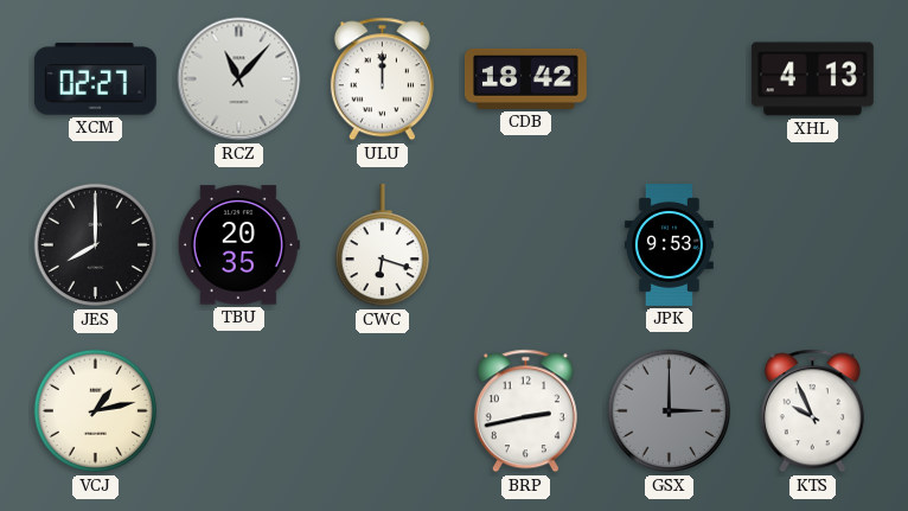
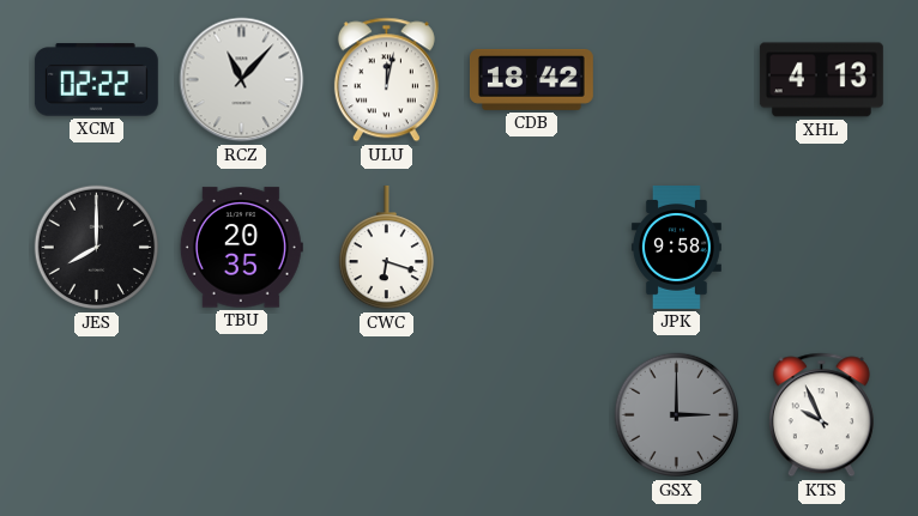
XCM: 02:27 -> 02:22
ULU: 12:00 -> 12:02
JPK: 9:53 -> 9:58
VCJ: 1:13 -> none
BRP: 2:43 -> none
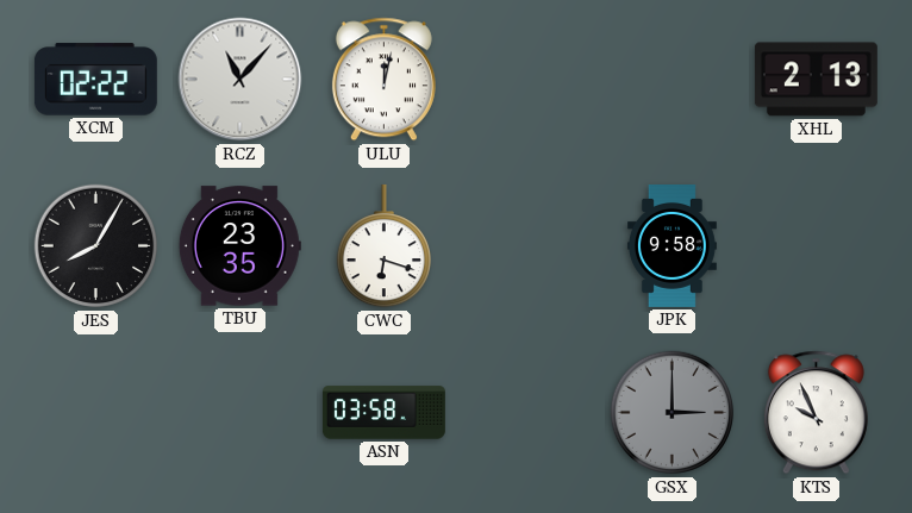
CDB: 18:42 -> none
XHL: 4:13 -> 2:13
JES: 8:00 -> 8:05
TBU: 20:35 -> 23:35
ASN: none -> 03:58
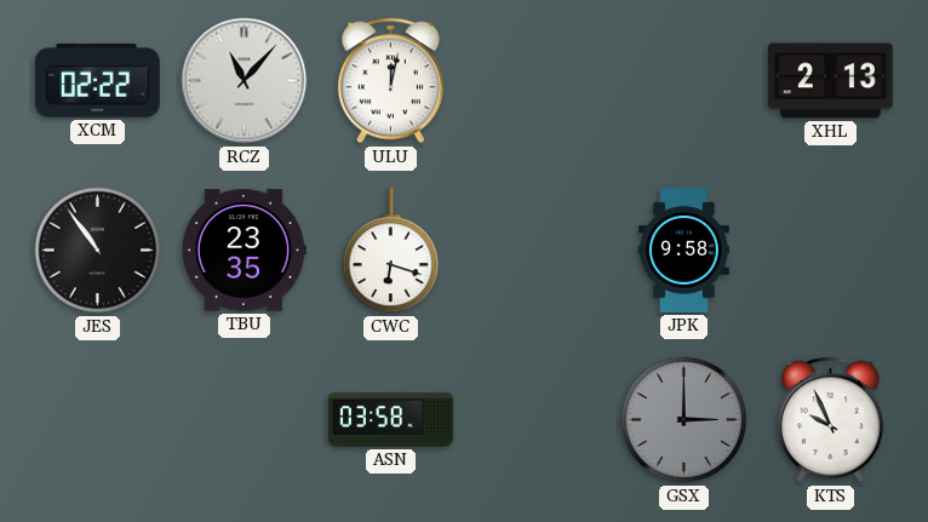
JES: 8:05 -> 10:54
